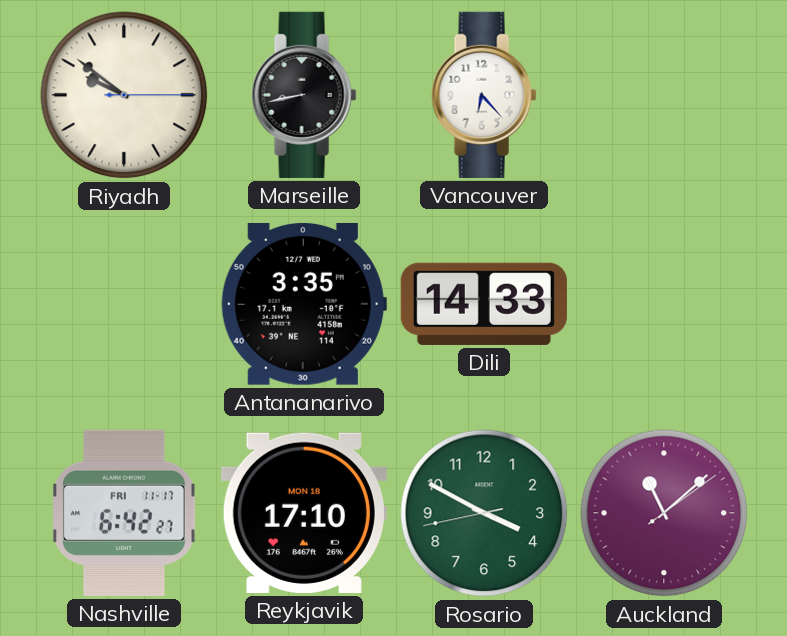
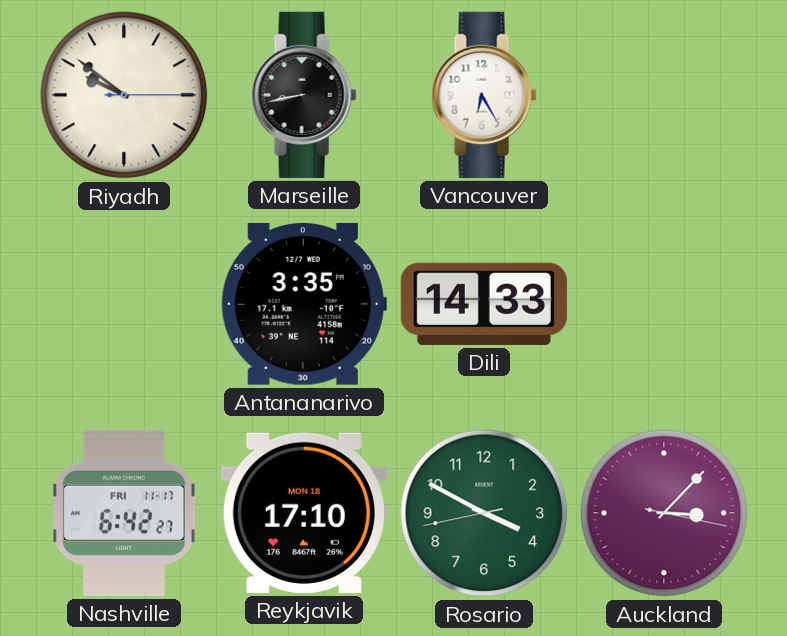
Vancouver: 6:23 -> 6:25
Auckland: 11:08 -> 3:07
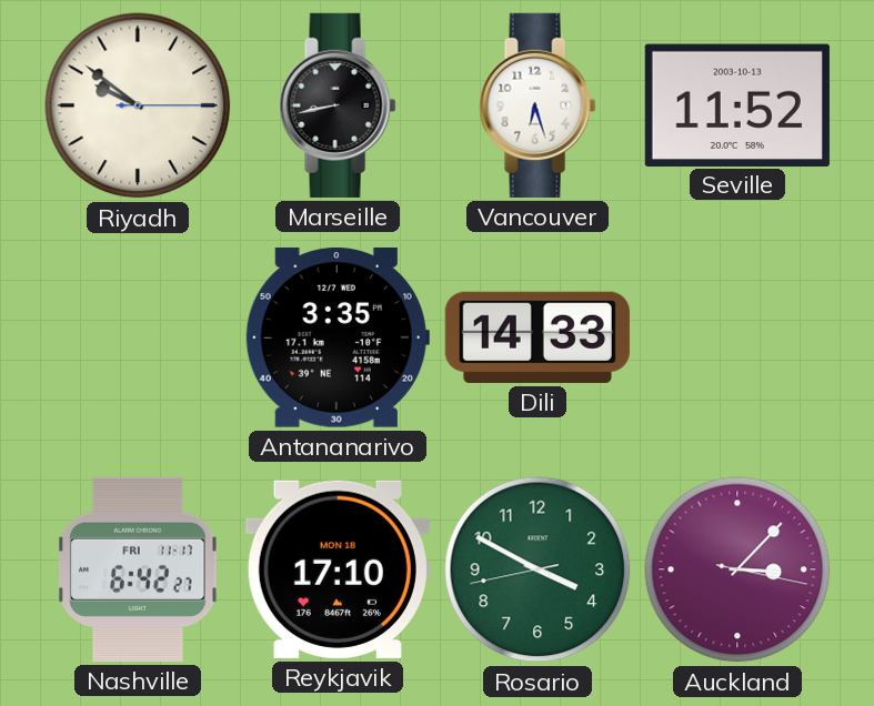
Vancouver: 6:25 -> 6:27
Seville: none -> 11:52
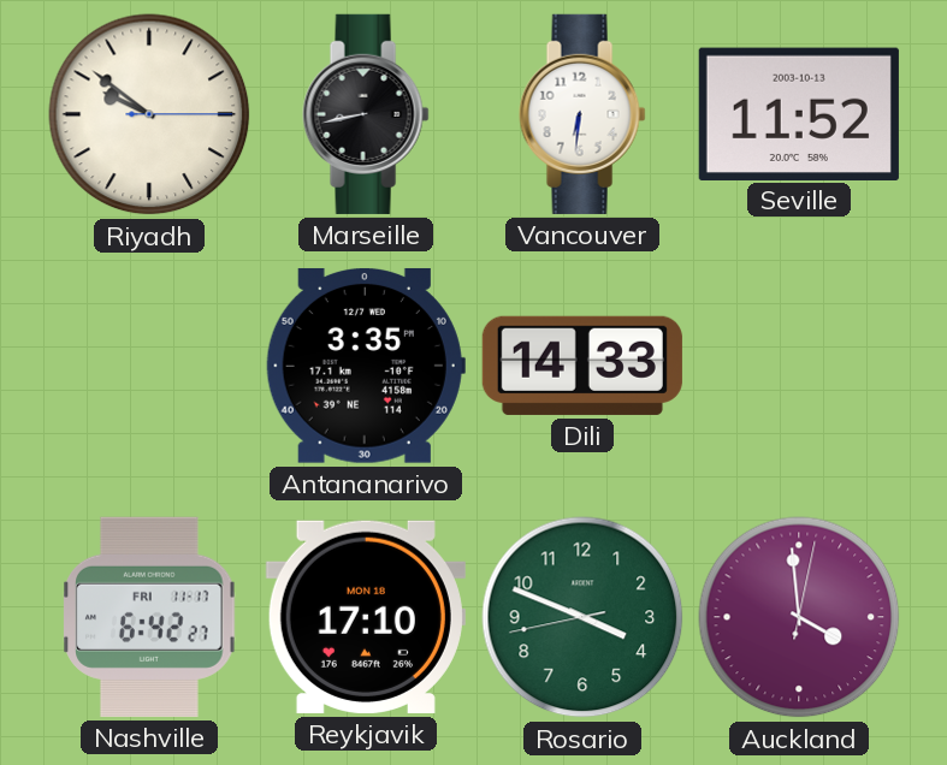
Vancouver: 6:27 -> 6:31
Rosario: 3:49 -> 3:48
Auckland: 3:07 -> 3:59
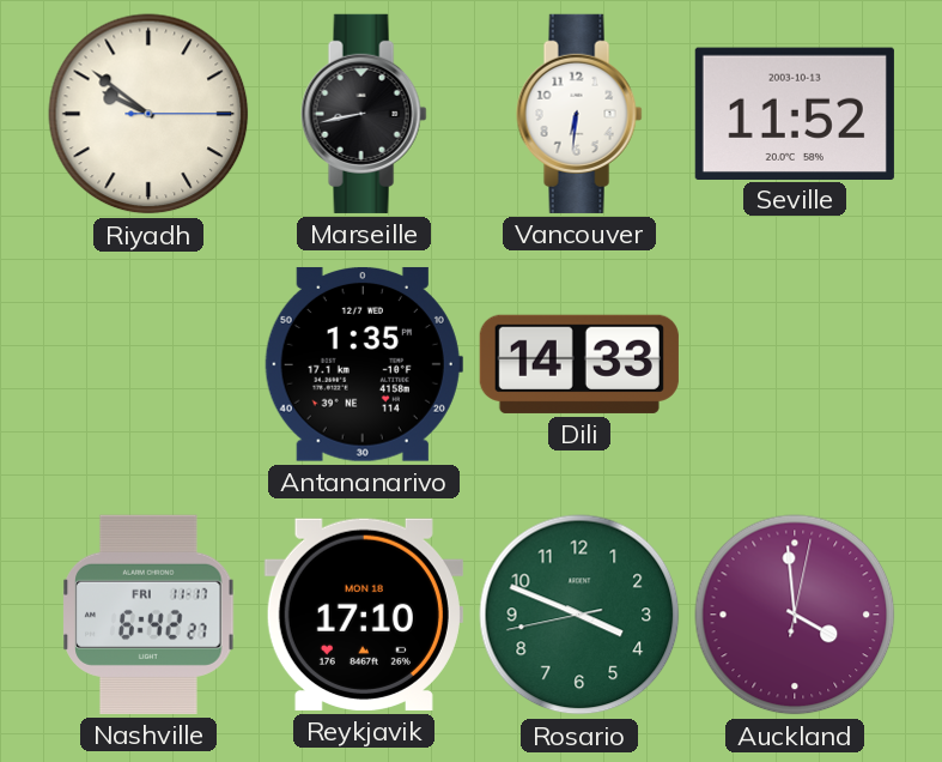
Antananarivo: 3:35 -> 1:35
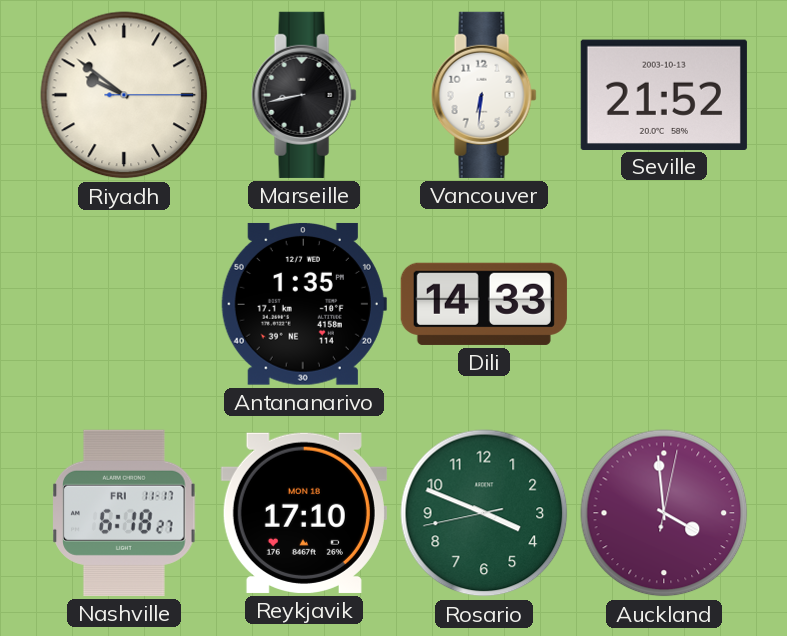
Seville: 11:52 -> 21:52
Nashville: 6:42 -> 6:18
